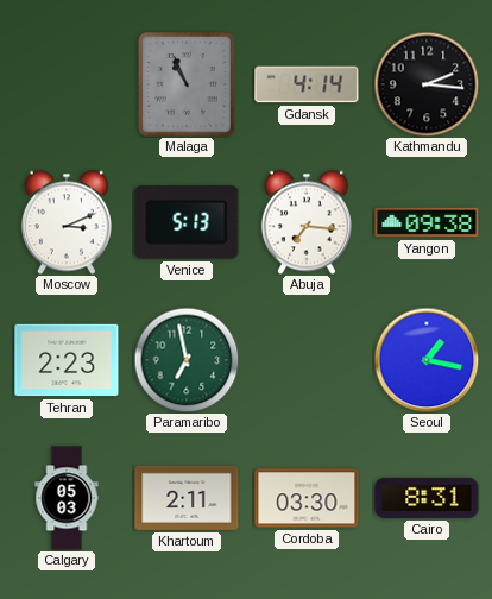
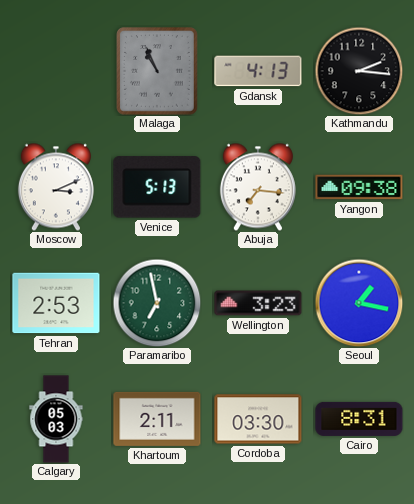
Gdansk: 4:14 -> 4:13
Tehran: 2:23 -> 2:53
Wellington: none -> 3:23
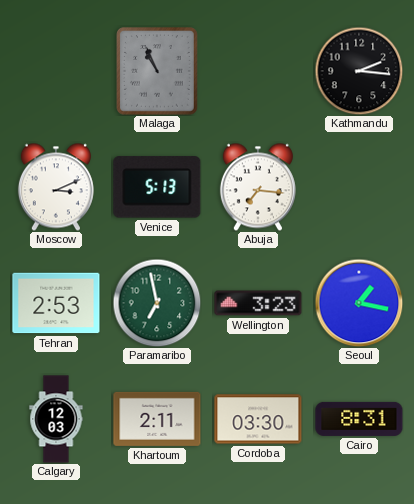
Gdansk: 4:13 -> none
Yangon: 09:38 -> none
Calgary: 05:03 -> 12:03
